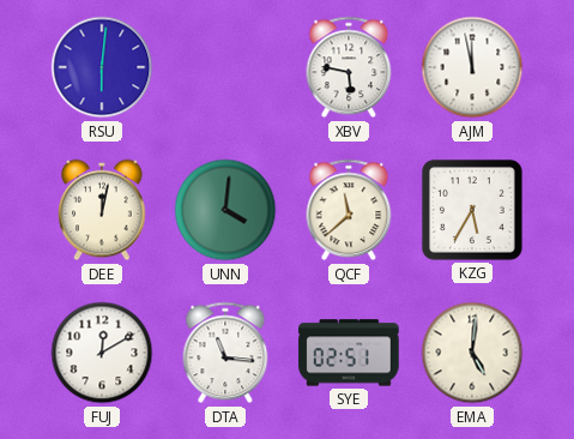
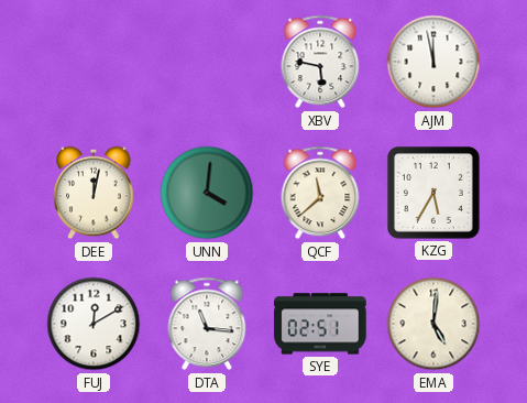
RSU: 6:01 -> none
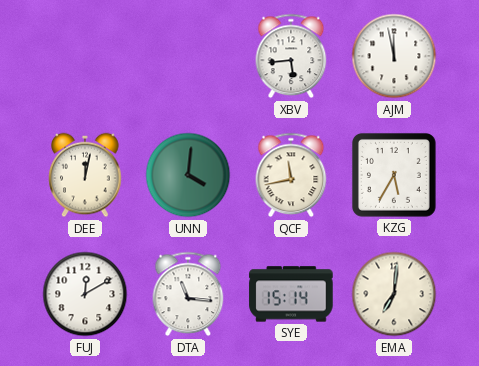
XBV: 5:47 -> 5:44
QCF: 11:38 -> 11:43
SYE: 02:51 -> 15:14
EMA: 5:01 -> 7:01
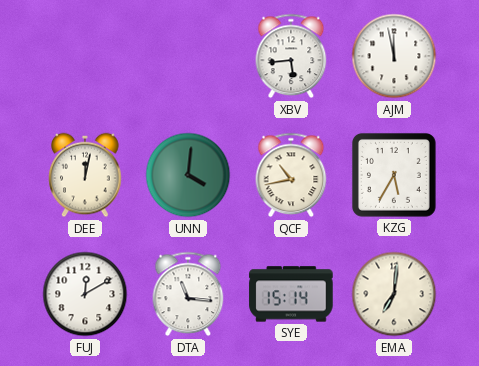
QCF: 11:43 -> 10:43
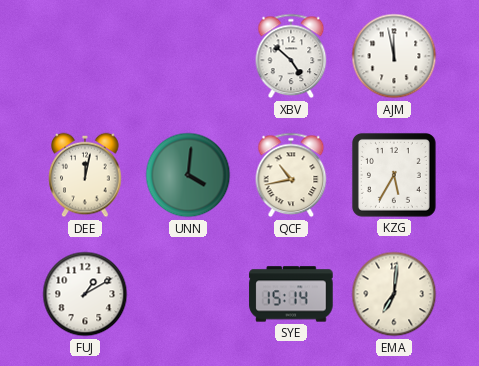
XBV: 5:44 -> 4:52
FUJ: 12:10 -> 1:10
DTA: 11:16 -> none
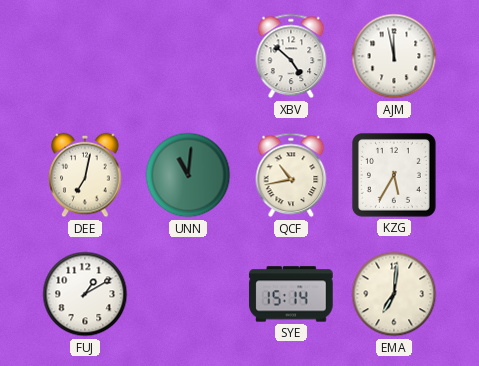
DEE: 12:02 -> 7:02
UNN: 4:01 -> 11:01
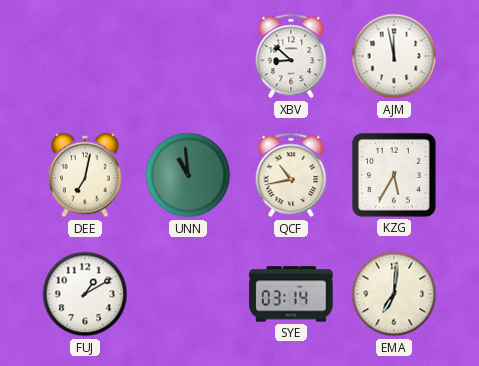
XBV: 4:52 -> 8:52
UNN: 11:01 -> 10:59
SYE: 15:14 -> 03:14
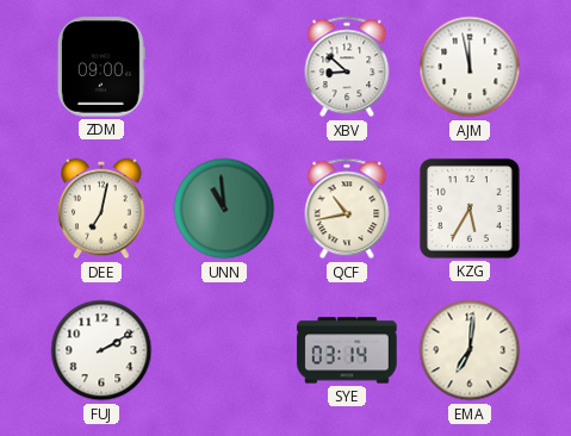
ZDM: none -> 09:00
FUJ: 1:10 -> 2:10
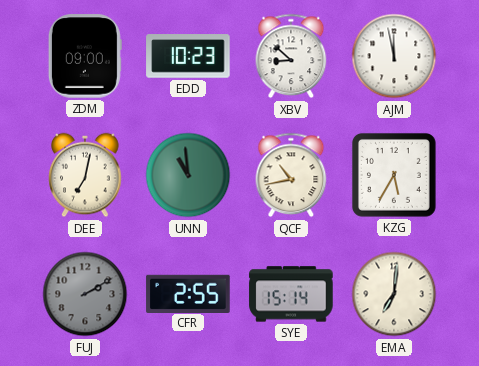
EDD: none -> 10:23
FUJ dial: white -> grey
CFR: none -> 2:55
SYE: 03:14 -> 15:14
